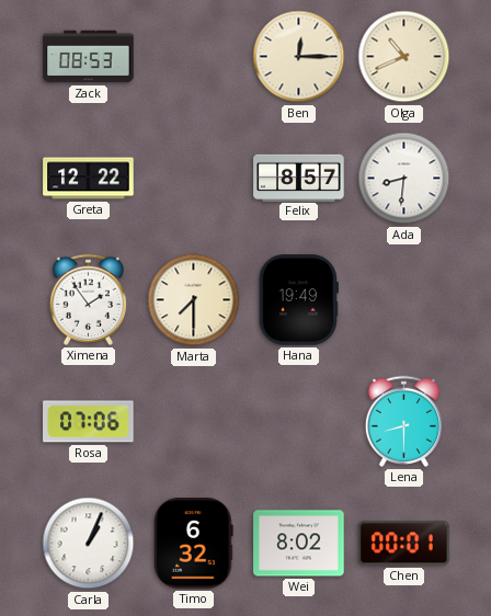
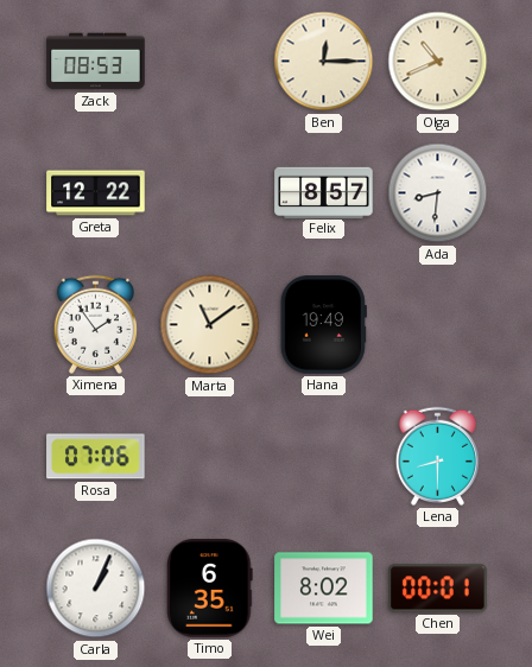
Marta: 7:30 -> 11:09
Timo: 6:32 -> 6:35
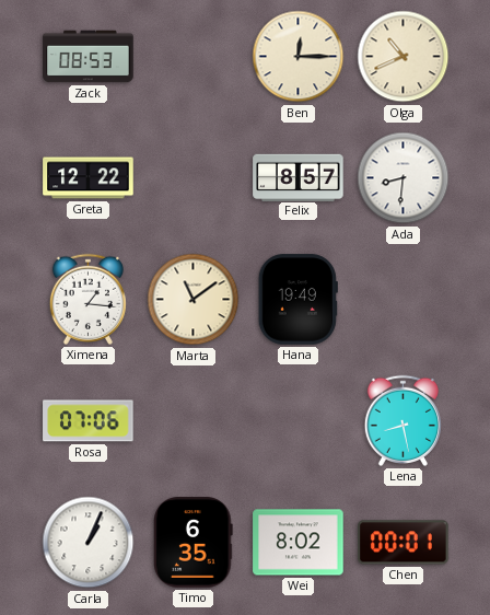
Ximena: 1:54 -> 1:16
Lena: 8:30 -> 8:28
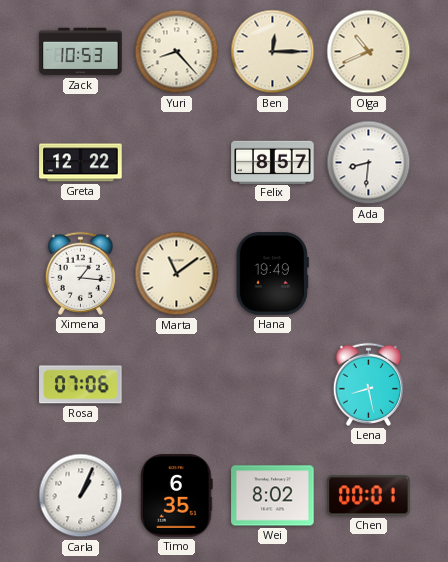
Zack: 08:53 -> 10:53
Yuri: none -> 8:23
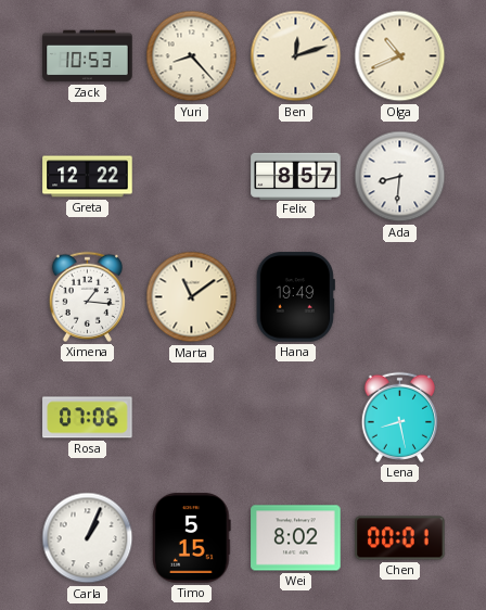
Ben: 12:15 -> 12:12
Timo: 6:35 -> 5:15
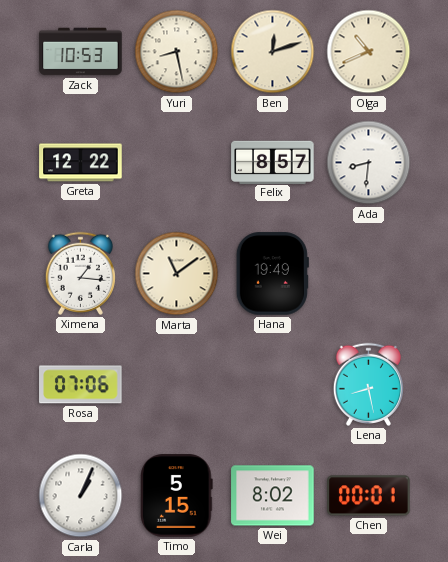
Yuri: 8:23 -> 8:28
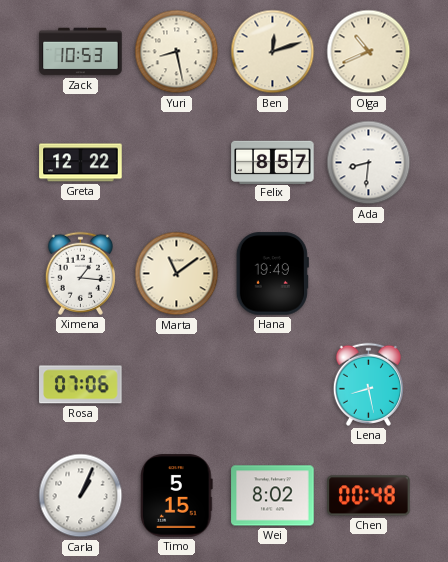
Chen: 00:01 -> 00:48
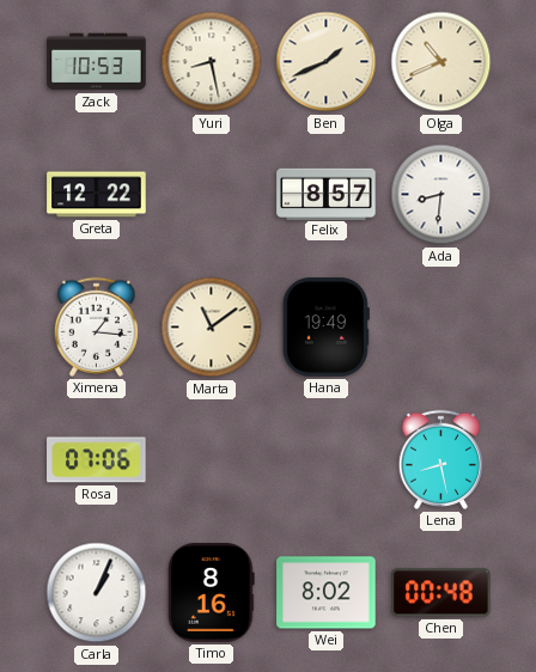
Ben: 12:12 -> 1:41
Timo: 5:15 -> 8:16
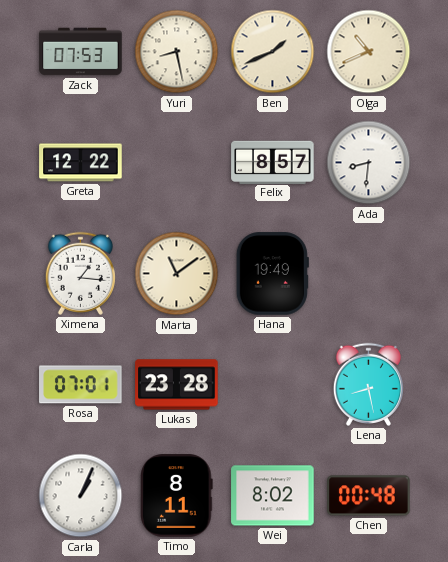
Zack: 10:53 -> 07:53
Rosa: 07:06 -> 07:01
Lukas: none -> 23:28
Timo: 8:16 -> 8:11
